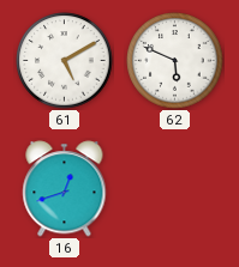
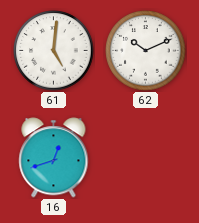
61: 5:10 -> 5:01
62: 5:49 -> 10:11
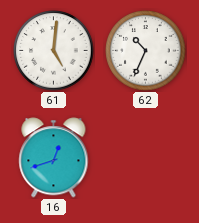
62: 10:11 -> 10:34
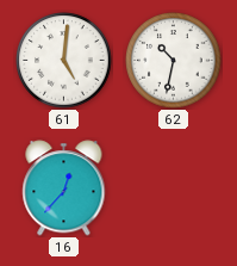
62: 10:34 -> 10:32
16: 12:42 -> 12:37
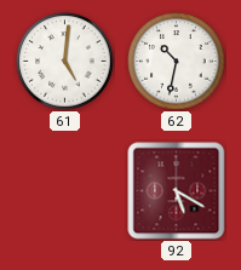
16: 12:37 -> none
92: none -> 5:20
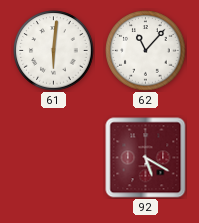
61: 5:01 -> 6:01
62: 10:32 -> 11:07
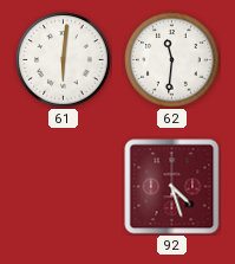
62: 11:07 -> 11:31
92: 5:20 -> 4:27
